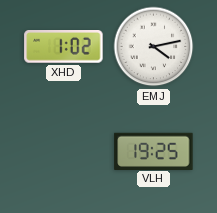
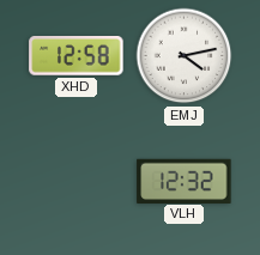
XHD: 1:02 -> 12:58
VLH: 19:25 -> 12:32
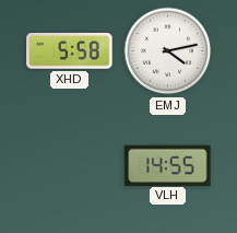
XHD: 12:58 -> 5:58
VLH: 12:32 -> 14:55
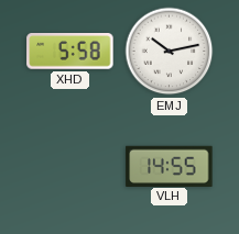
EMJ: 4:13 -> 10:13
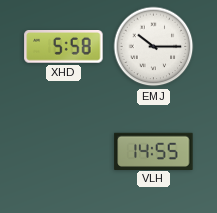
EMJ: 10:13 -> 10:15
